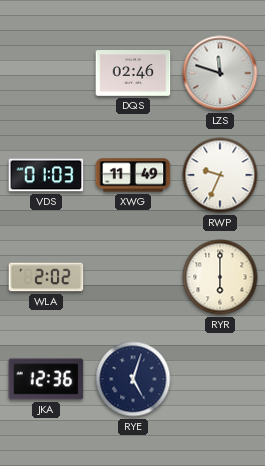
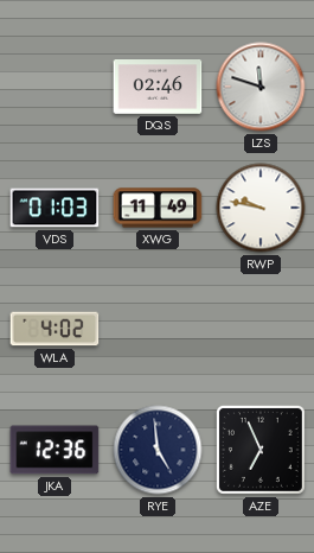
RWP: 9:34 -> 9:47
WLA: 2:02 -> 4:02
RYR: 6:00 -> none
RYE: 5:03 -> 4:59
AZE: none -> 6:56
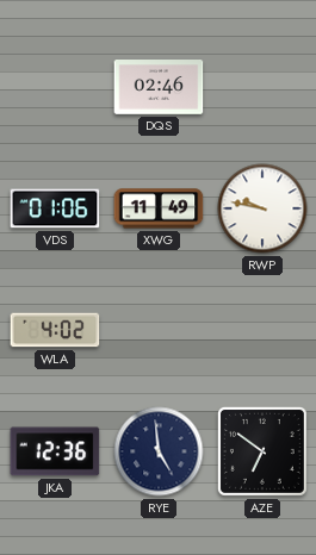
LZS: 11:48 -> none
VDS: 01:03 -> 01:06
AZE: 6:56 -> 6:51
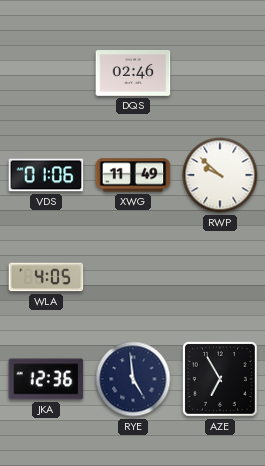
RWP: 9:47 -> 9:52
WLA: 4:02 -> 4:05
AZE: 6:51 -> 6:55
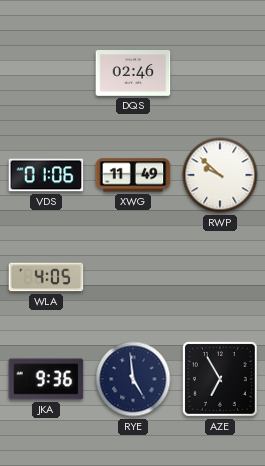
JKA: 12:36 -> 9:36
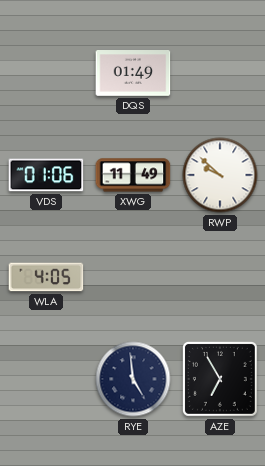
DQS: 02:46 -> 01:49
JKA: 9:36 -> none
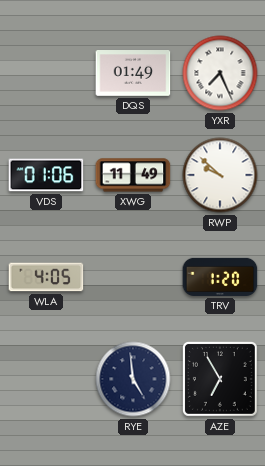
YXR: none -> 7:26
TRV: none -> 1:20
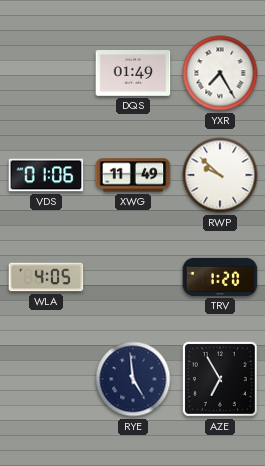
YXR: 7:26 -> 7:25
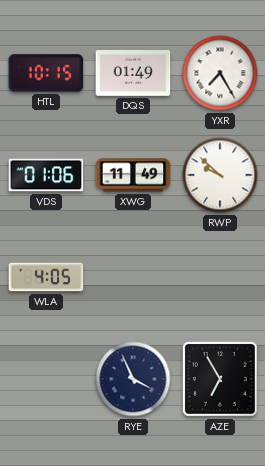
HTL: none -> 10:15
TRV: 1:20 -> none
RYE: 4:59 -> 3:56
